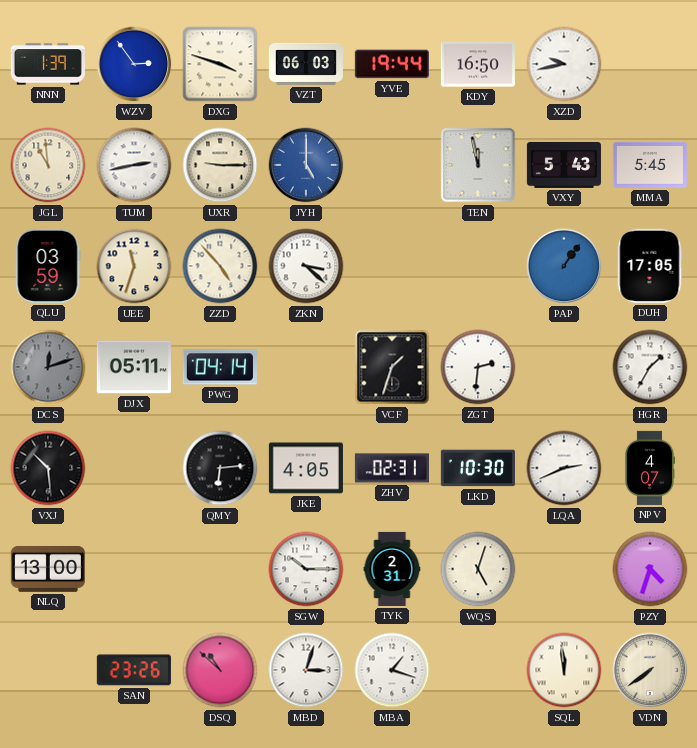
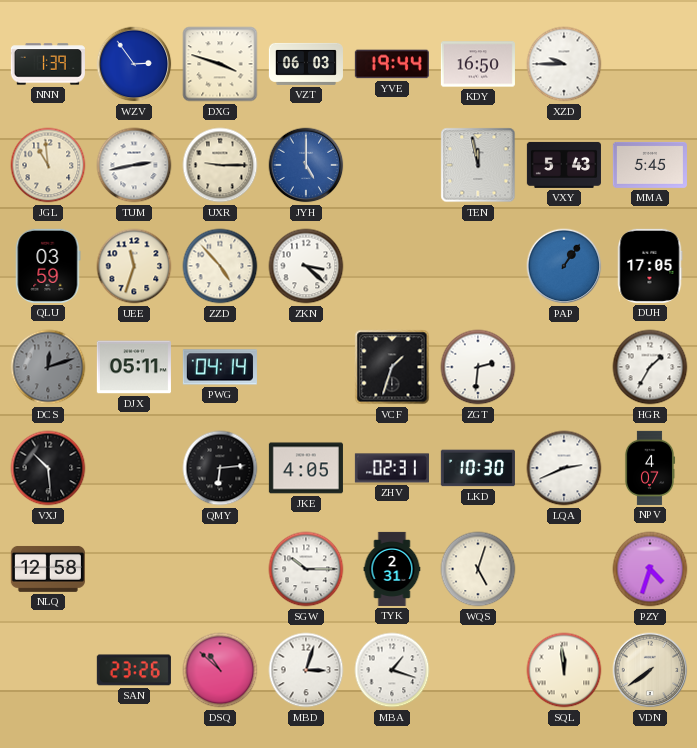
XZD: 9:43 -> 9:45
NLQ: 13:00 -> 12:58
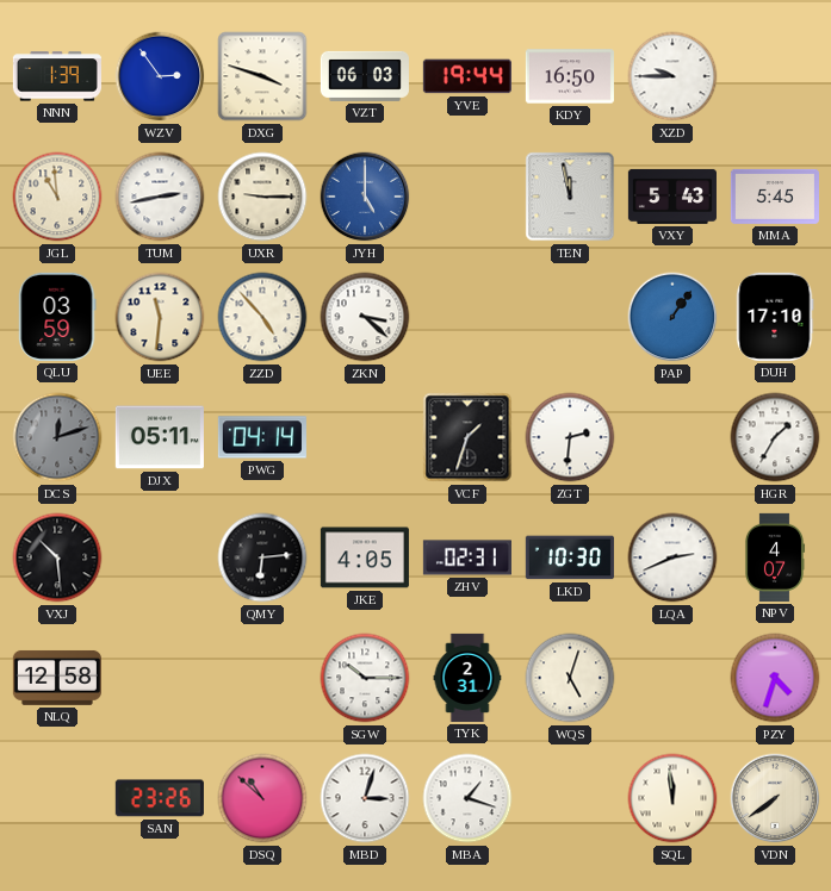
UEE: 11:33 -> 11:31
DUH: 17:05 -> 17:10
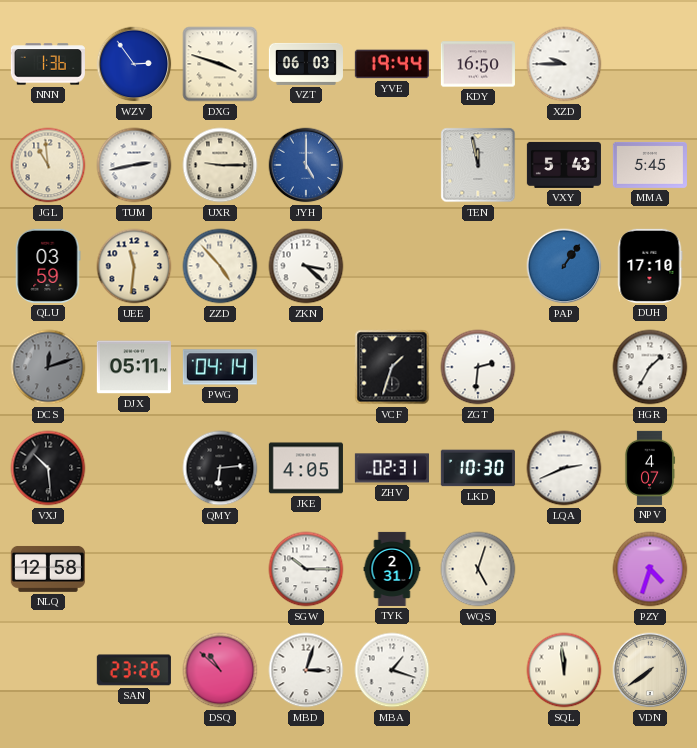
NNN: 1:39 -> 1:36
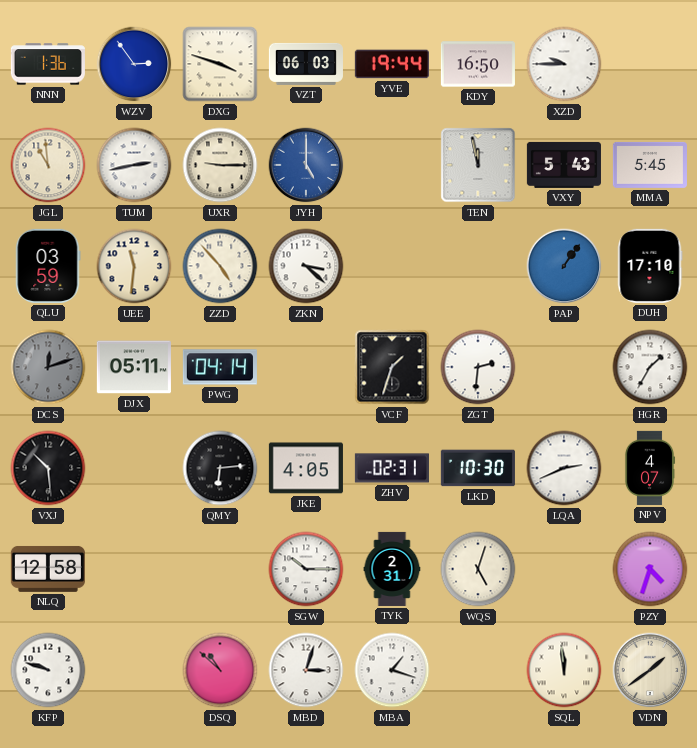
KFP: none -> 9:48
SAN: 23:26 -> none
VDN: 7:39 -> 1:39
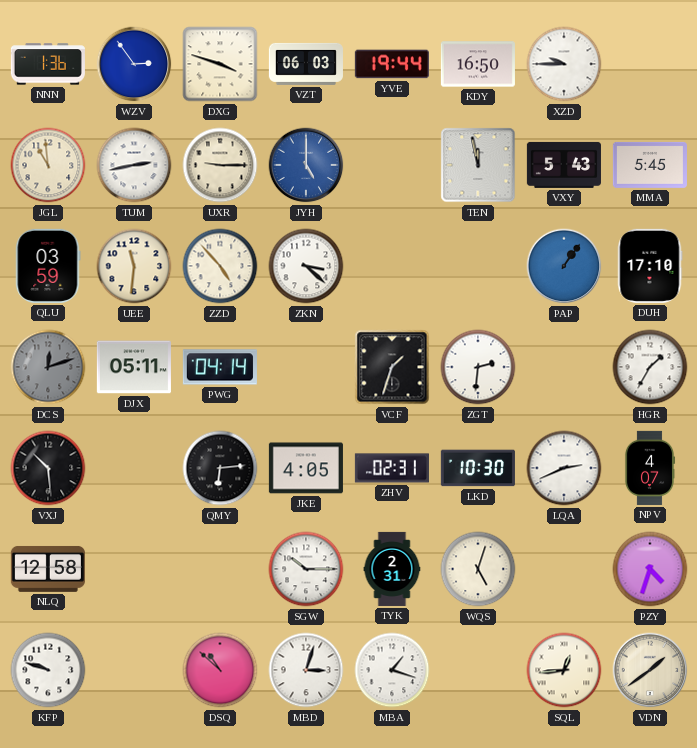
SQL: 11:59 -> 12:44
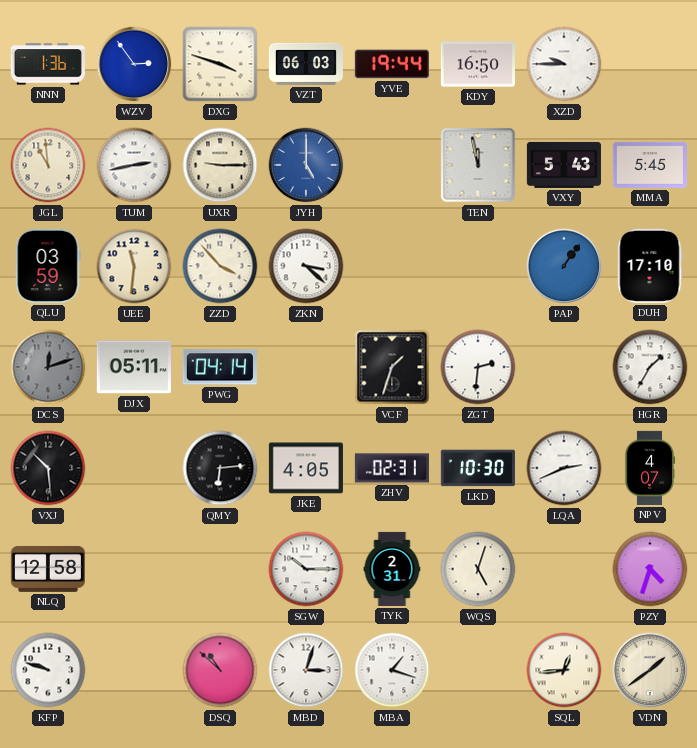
ZZD: 4:53 -> 3:53
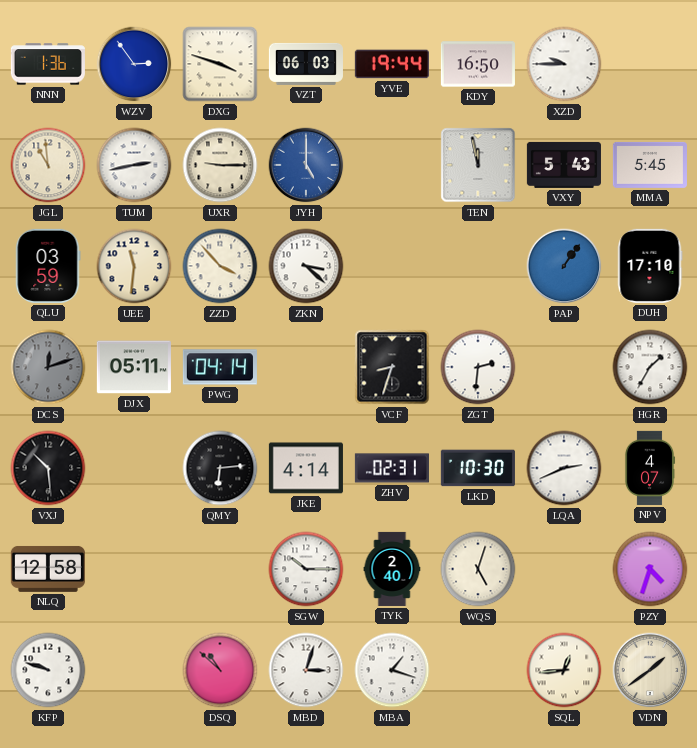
VCF: 1:33 -> 8:33
JKE: 4:05 -> 4:14
TYK: 2:31 -> 2:40
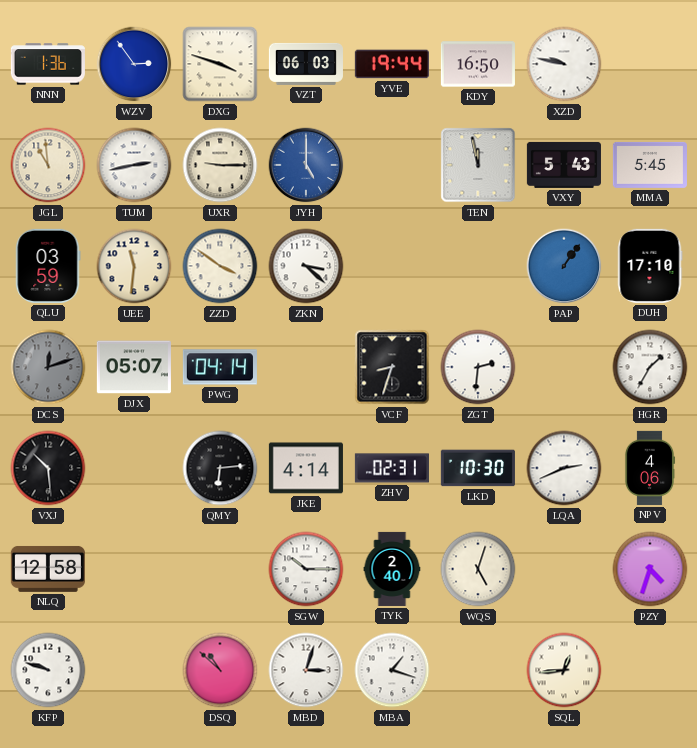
XZD: 9:45 -> 9:47
ZZD: 3:53 -> 3:51
DJX: 05:11 -> 05:07
NPV: 4:07 -> 4:06
VDN: 1:39 -> none
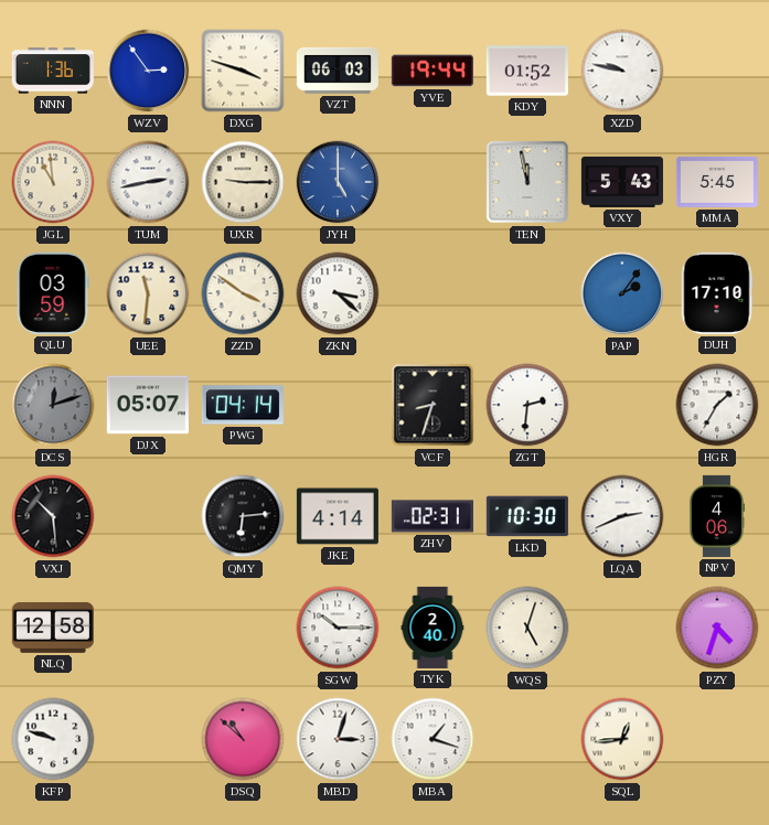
KDY: 16:50 -> 01:52
PAP: 1:06 -> 2:06
